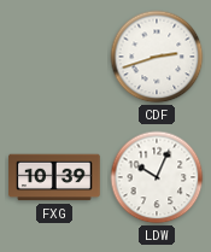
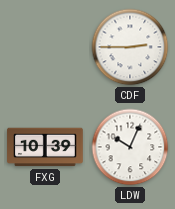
CDF: 2:42 -> 2:45
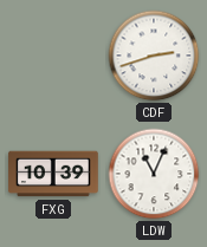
CDF: 2:45 -> 2:42
LDW: 10:04 -> 11:04
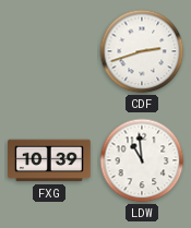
LDW: 11:04 -> 10:59
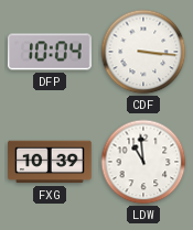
DFP: none -> 10:04
CDF: 2:42 -> 3:16
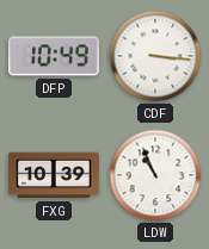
DFP: 10:04 -> 10:49
LDW: 10:59 -> 10:56
